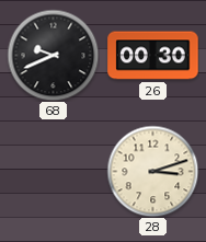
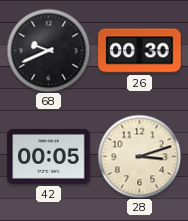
42: none -> 00:05
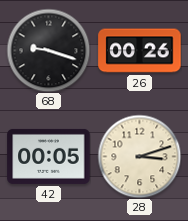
68: 9:41 -> 9:18
26: 00:30 -> 00:26
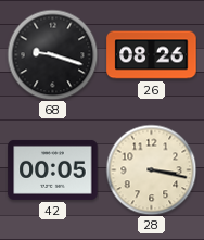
26: 00:26 -> 08:26
28: 3:12 -> 3:17
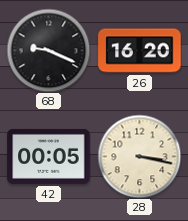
68: 9:18 -> 9:19
26: 08:26 -> 16:20
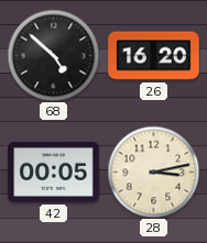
68: 9:19 -> 4:52
28: 3:17 -> 3:13
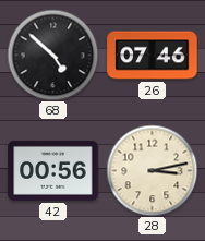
26: 16:20 -> 07:46
42: 00:05 -> 00:56
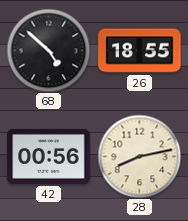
26: 07:46 -> 18:55
28: 3:13 -> 8:13
